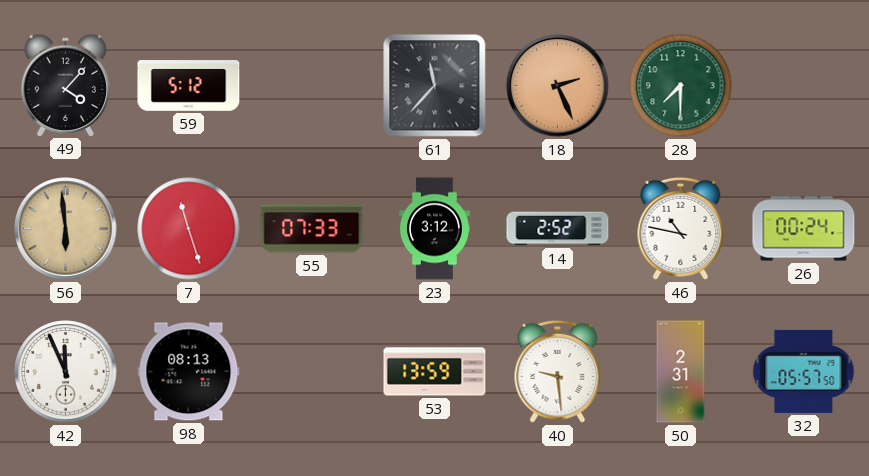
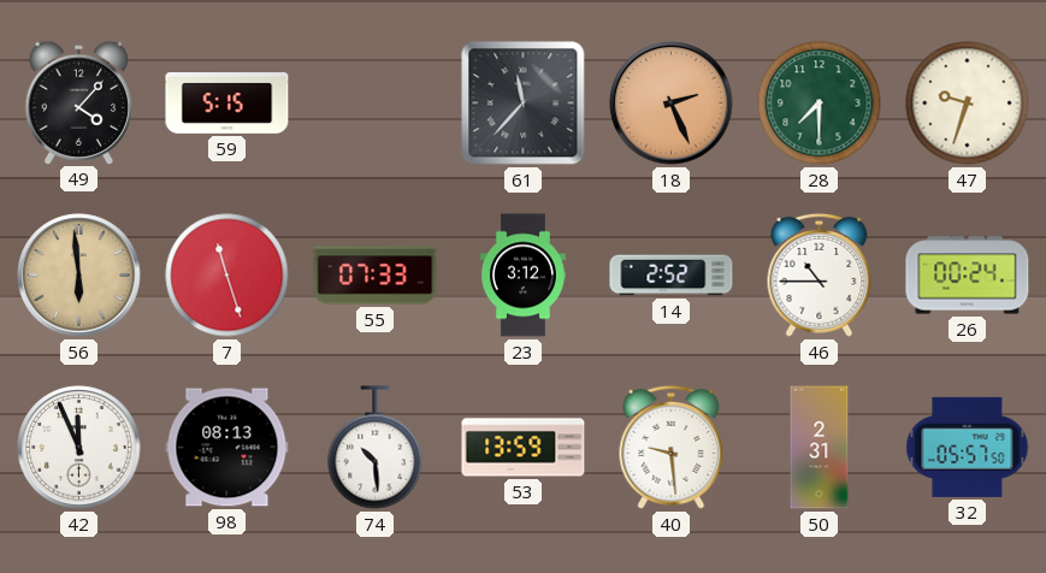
59: 5:12 -> 5:15
47: none -> 9:33
46: 10:47 -> 10:45
74: none -> 10:29
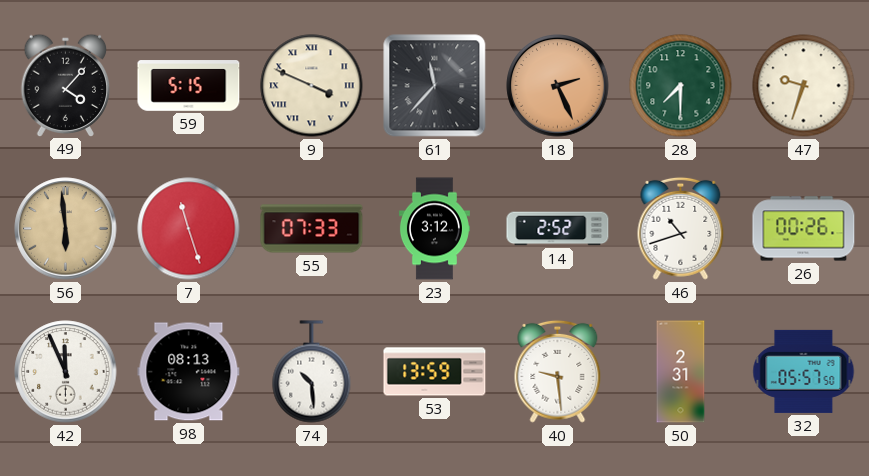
9: none -> 3:49
46: 10:45 -> 10:42
26: 00:24 -> 00:26
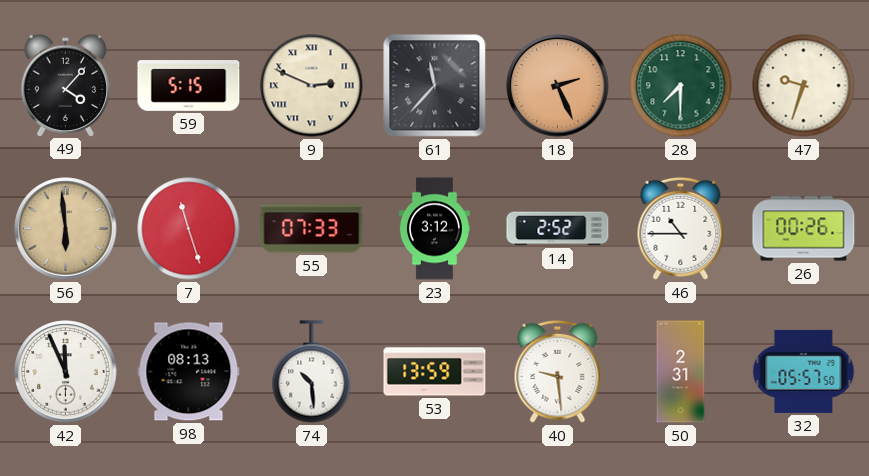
9: 3:49 -> 2:49
46: 10:42 -> 10:45
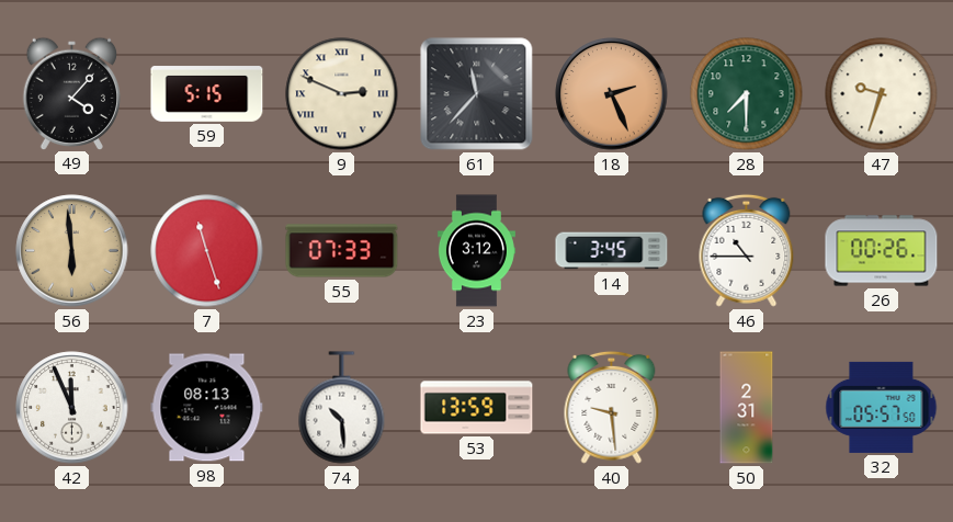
14: 2:52 -> 3:45
